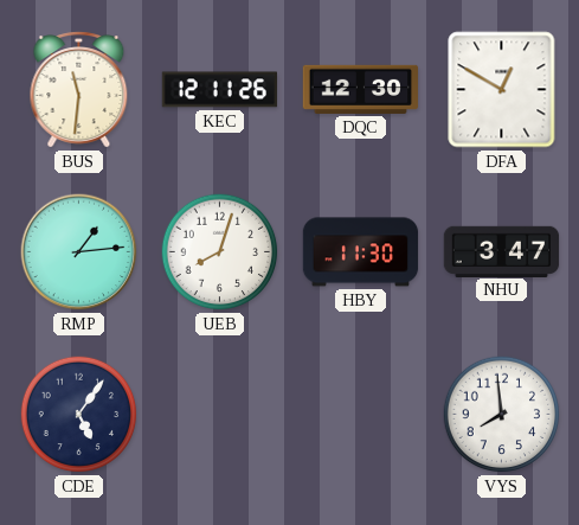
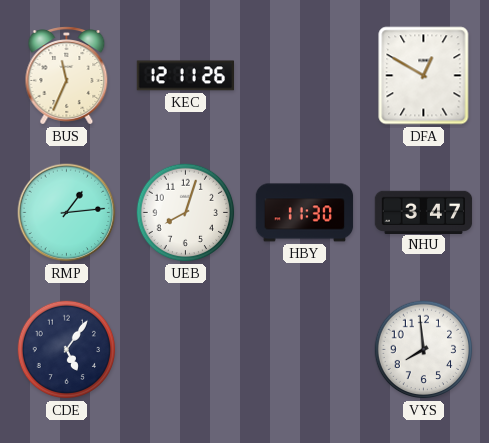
BUS: 11:31 -> 11:34
DQC: 12:30 -> none
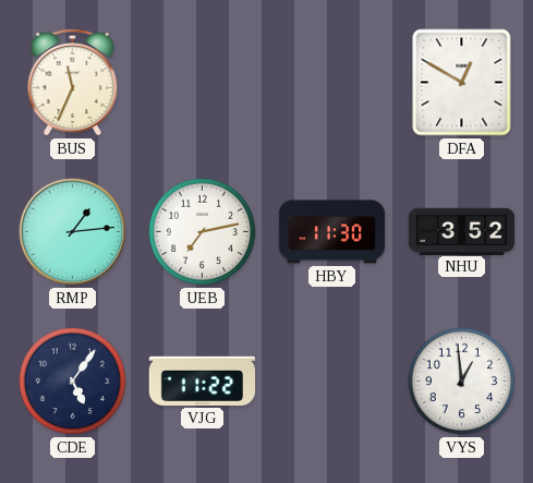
KEC: 12:11 -> none
UEB: 8:03 -> 7:13
NHU: 3:47 -> 3:52
VJG: none -> 11:22
VYS: 7:59 -> 12:59
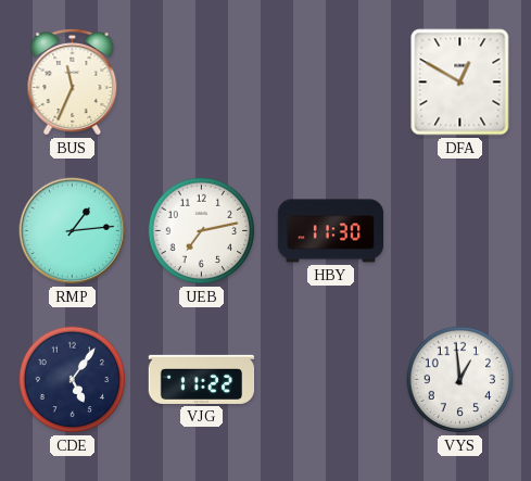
NHU: 3:52 -> none
